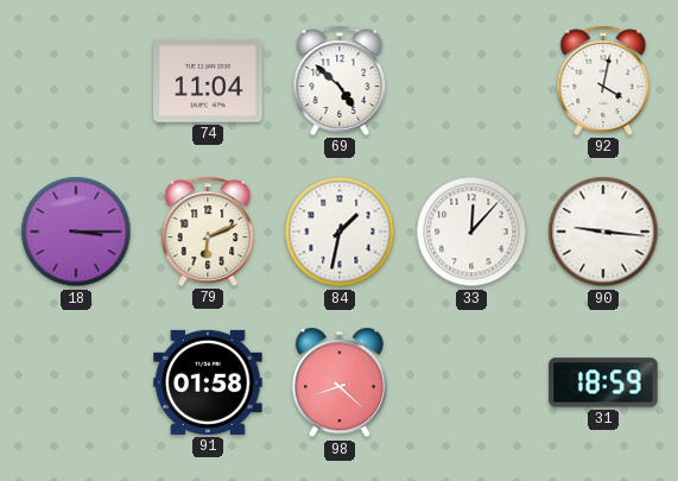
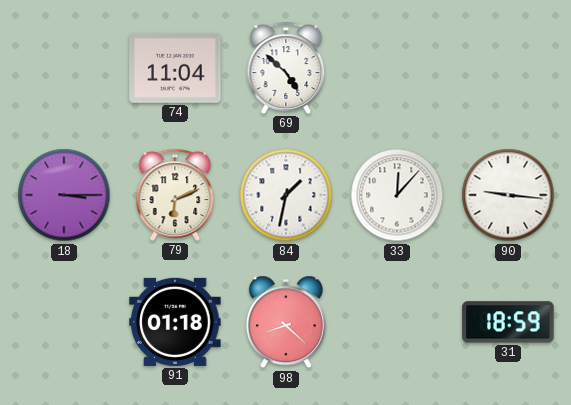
92: 4:02 -> none
91: 01:58 -> 01:18
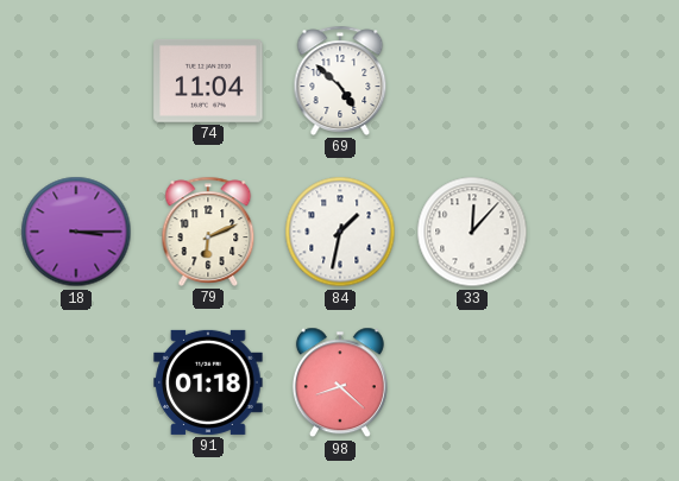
90: 9:16 -> none
31: 18:59 -> none
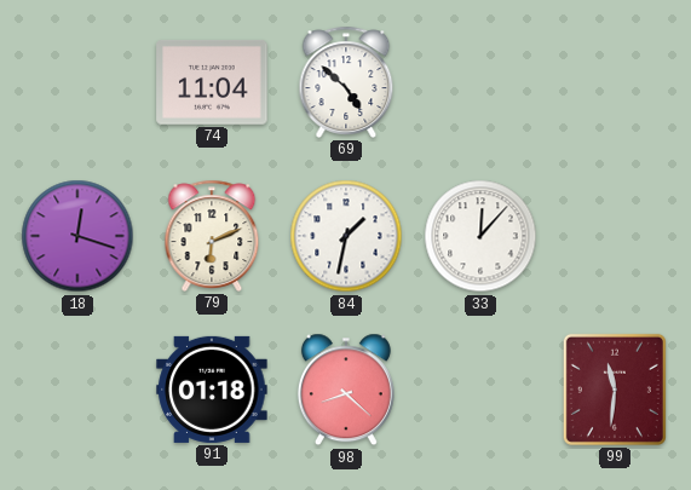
18: 3:15 -> 12:18
99: none -> 11:31
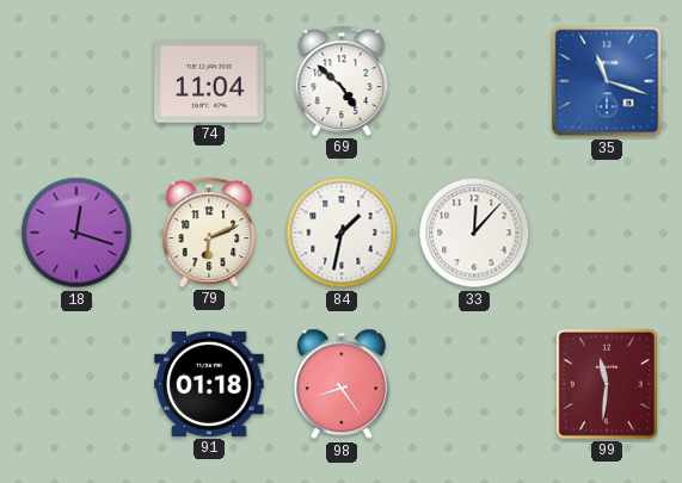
35: none -> 11:18
98: 8:22 -> 8:24
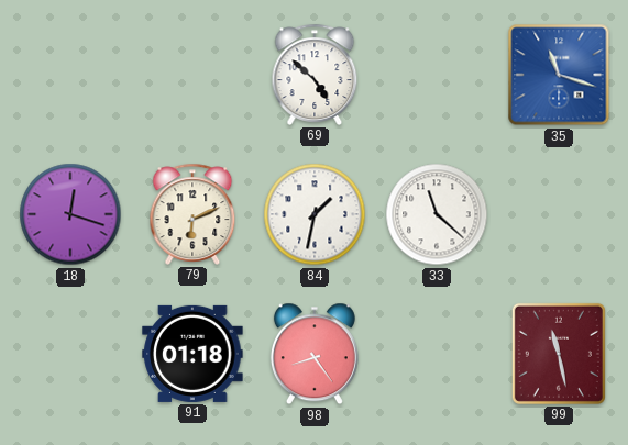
74: 11:04 -> none
33: 12:07 -> 11:22
99: 11:31 -> 11:28
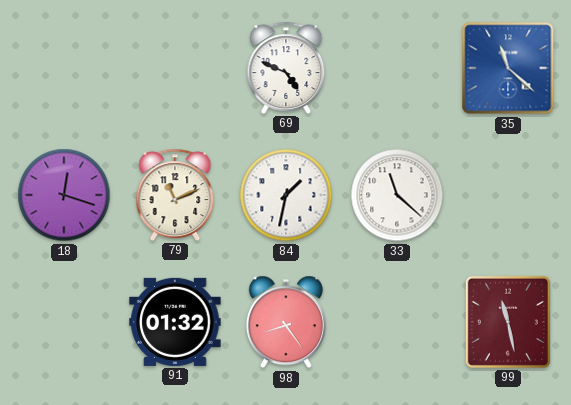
69: 4:52 -> 4:49
35: 11:18 -> 11:22
79: 6:11 -> 11:11
91: 01:18 -> 01:32
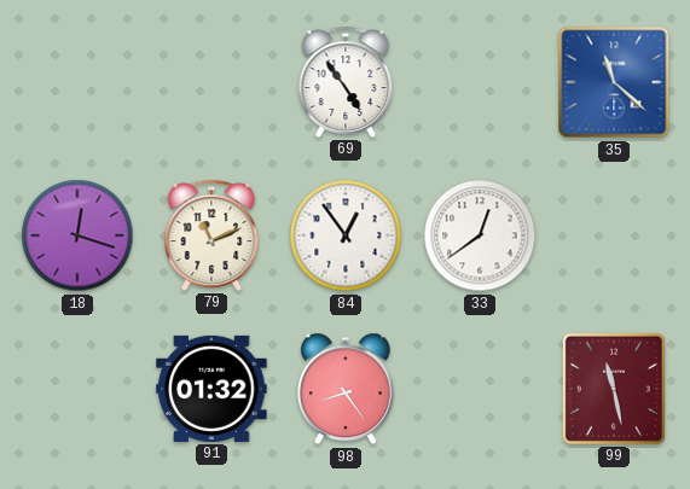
69: 4:49 -> 4:54
84: 1:32 -> 12:54
33: 11:22 -> 12:39
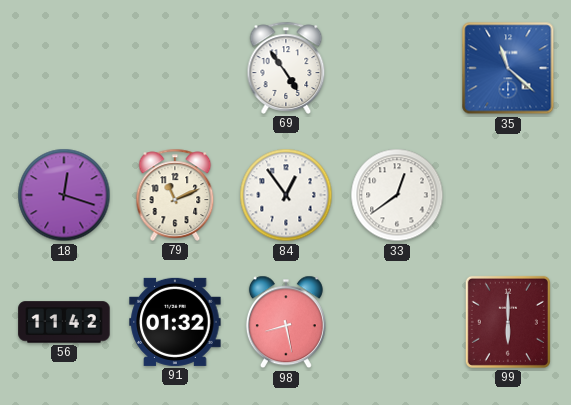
56: none -> 11:42
98: 8:24 -> 8:28
99: 11:28 -> 6:00
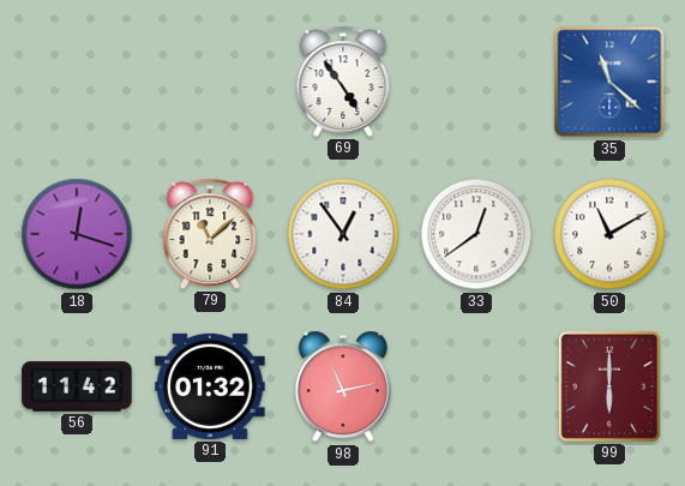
79: 11:11 -> 11:08
50: none -> 11:10
98: 8:28 -> 11:13
